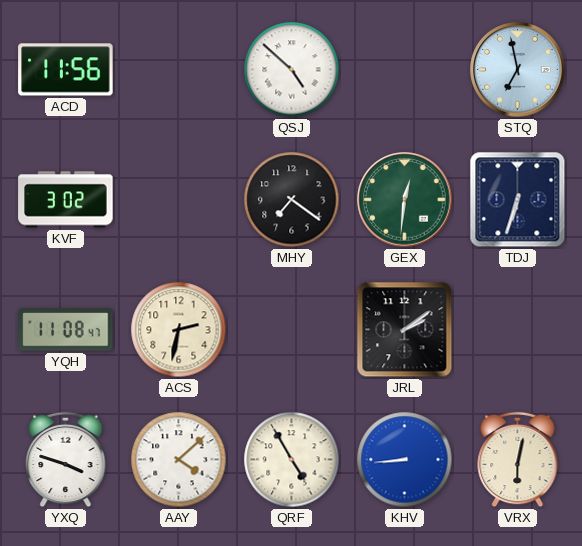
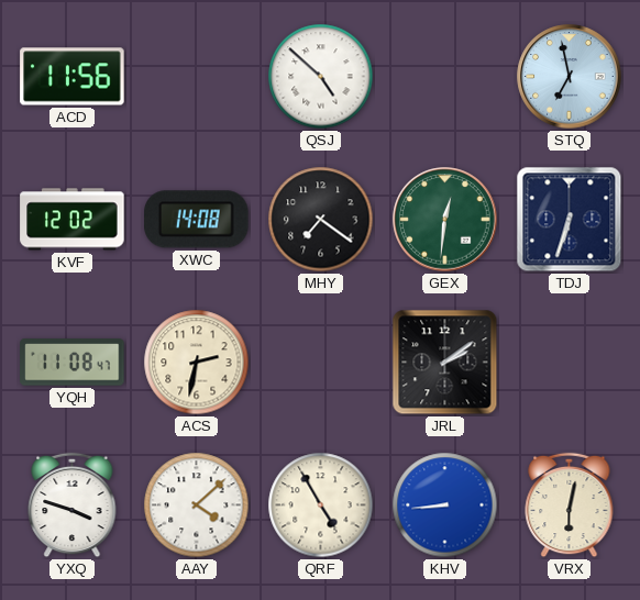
KVF: 3:02 -> 12:02
XWC: none -> 14:08
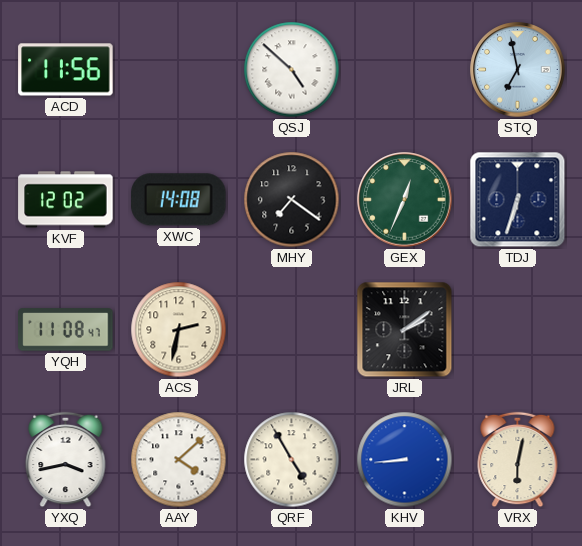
GEX: 12:31 -> 12:34
YXQ: 3:48 -> 3:43
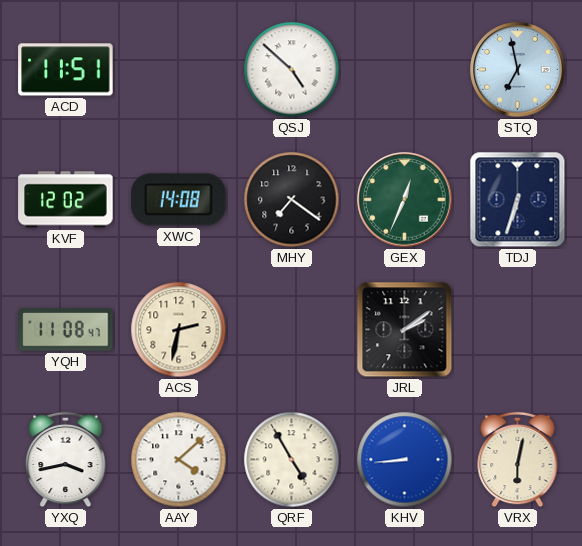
ACD: 11:56 -> 11:51
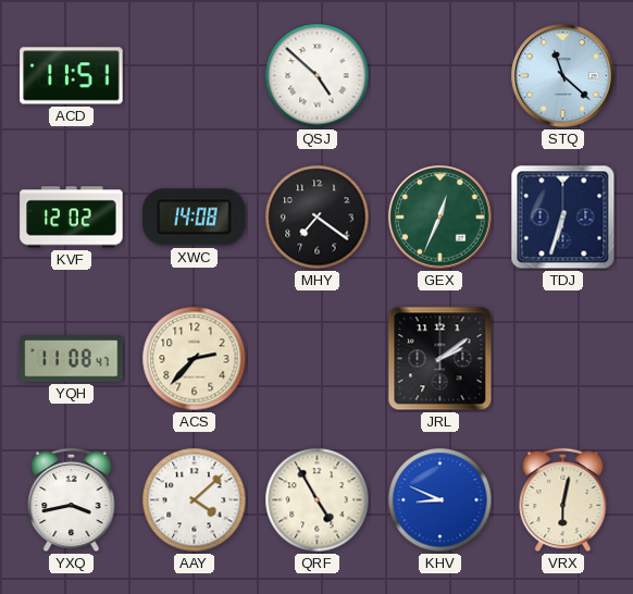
STQ: 6:58 -> 11:22
ACS: 2:32 -> 2:37
KHV: 8:44 -> 8:49
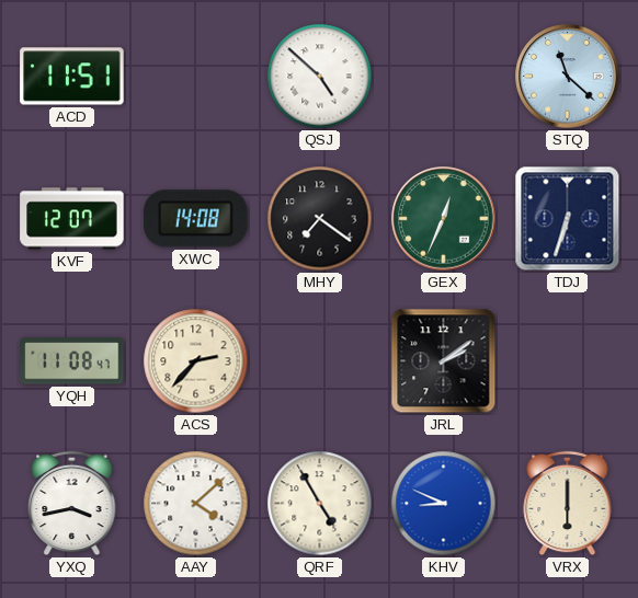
KVF: 12:02 -> 12:07
VRX: 6:02 -> 6:00
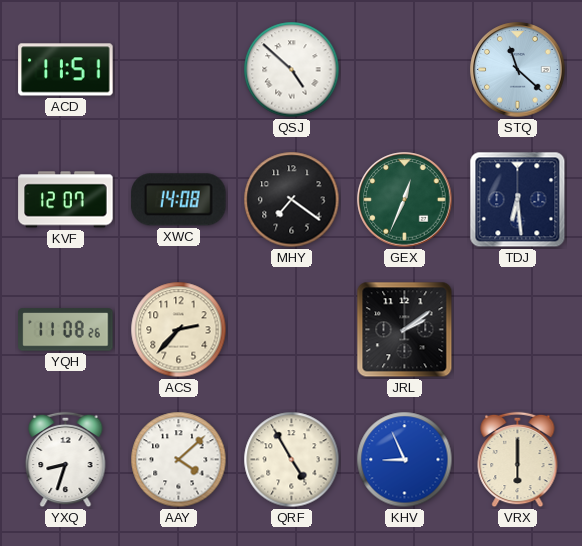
TDJ: 6:33 -> 6:29
YQH: 11:08:47 -> 11:08:26
YXQ: 3:43 -> 8:33
KHV: 8:49 -> 8:56
